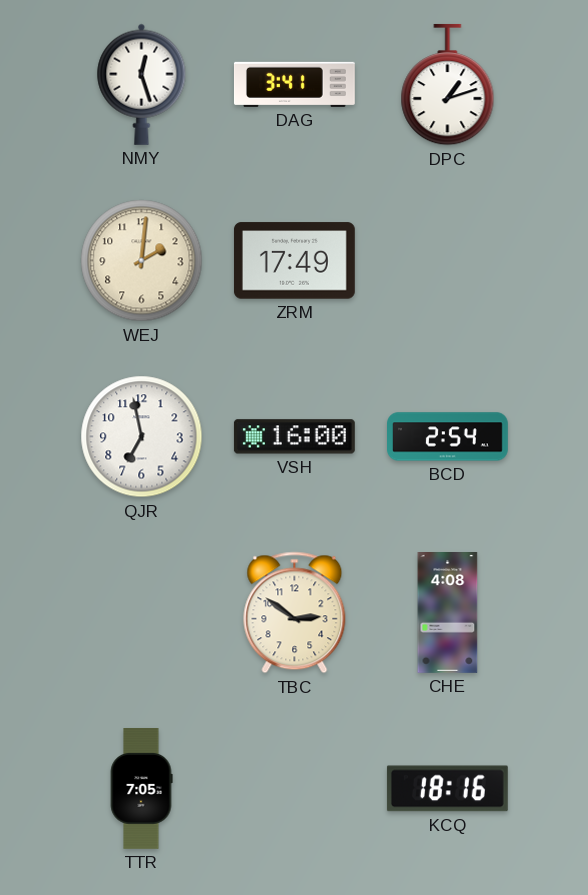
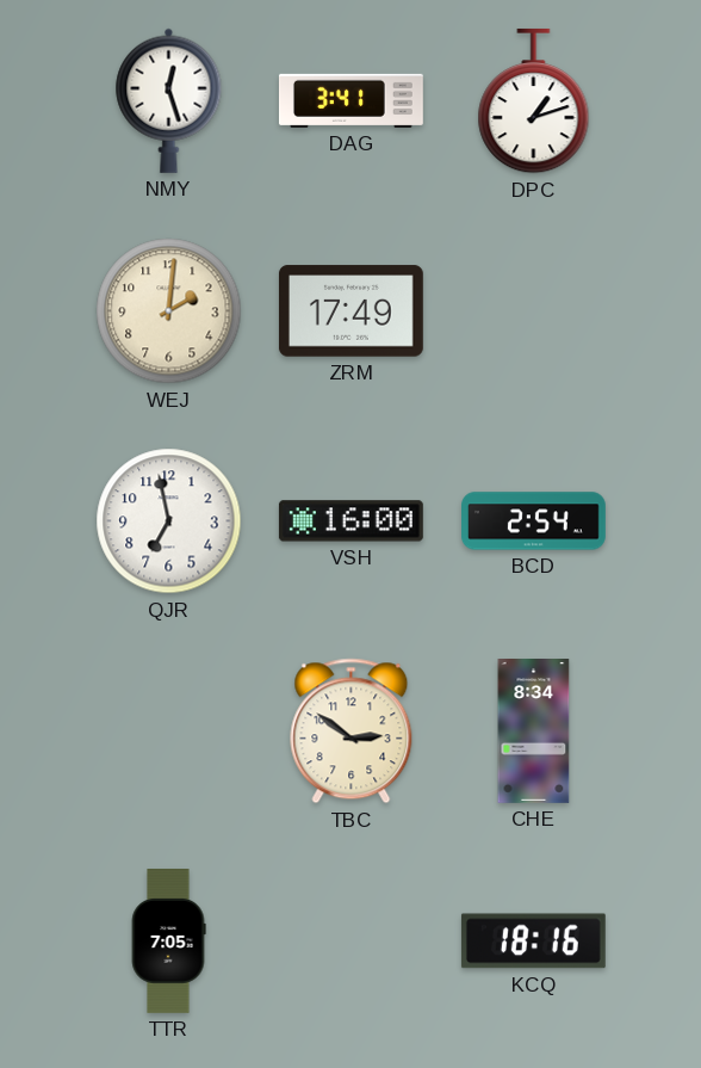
CHE: 4:08 -> 8:34
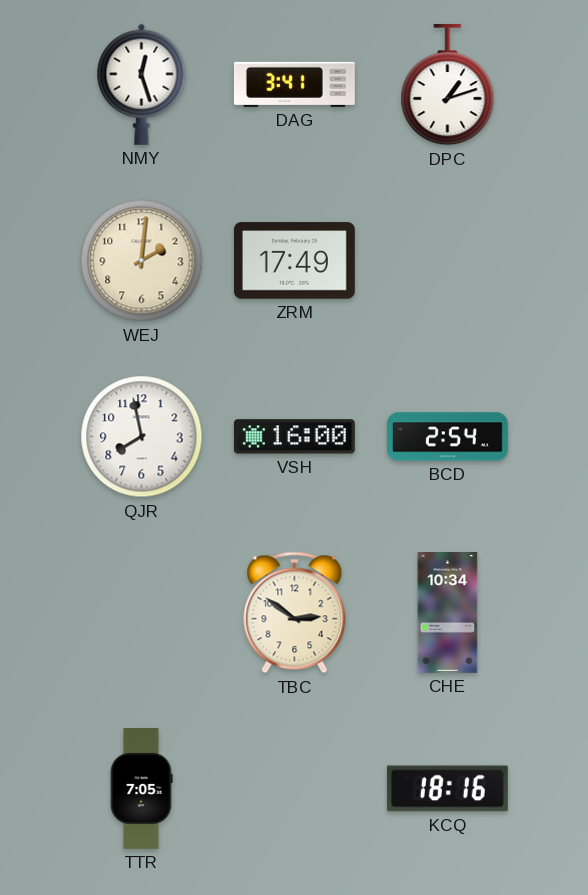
QJR: 6:58 -> 7:58
CHE: 8:34 -> 10:34
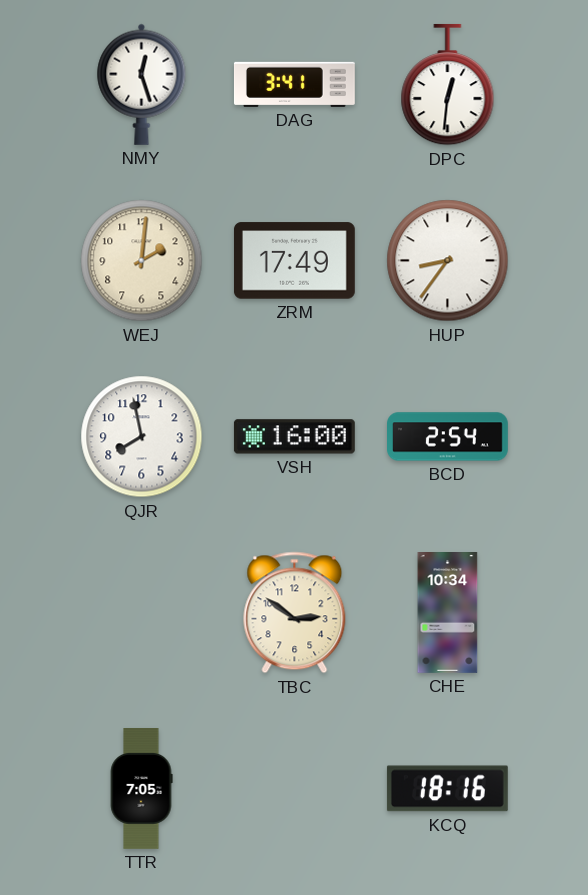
DPC: 1:12 -> 12:31
HUP: none -> 8:36
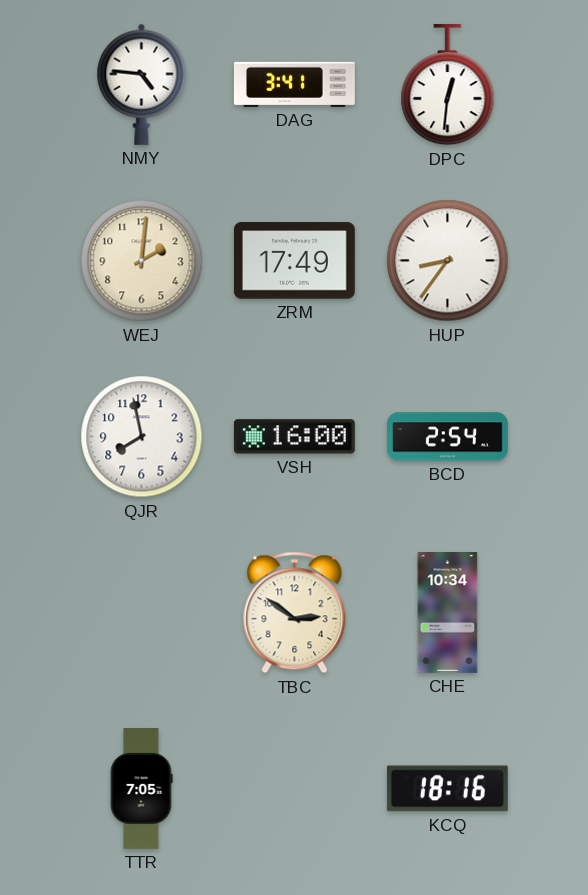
NMY: 12:27 -> 4:46
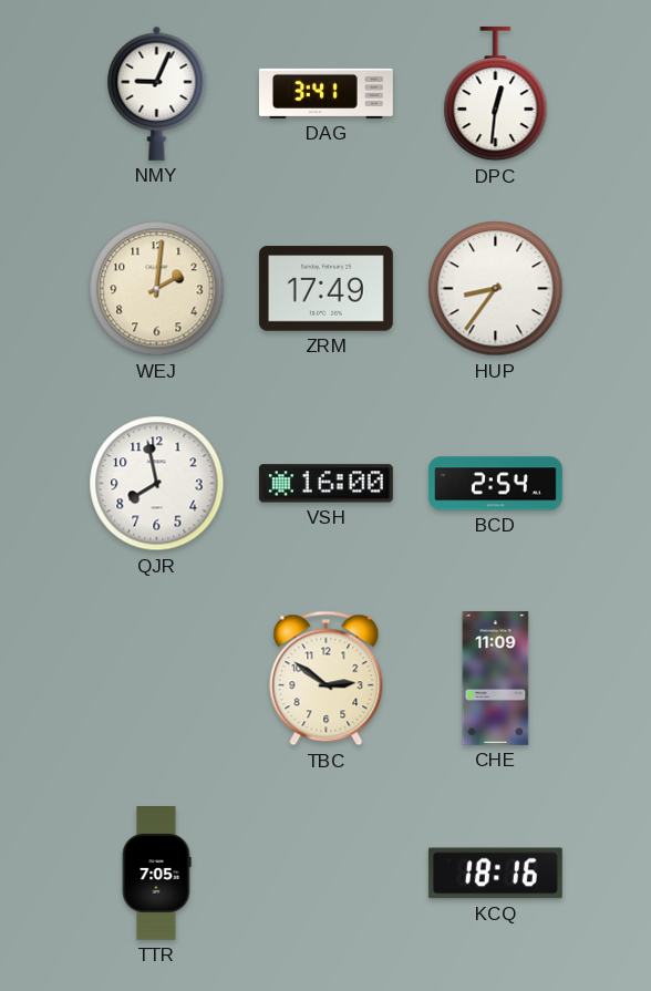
NMY: 4:46 -> 9:04
CHE: 10:34 -> 11:09
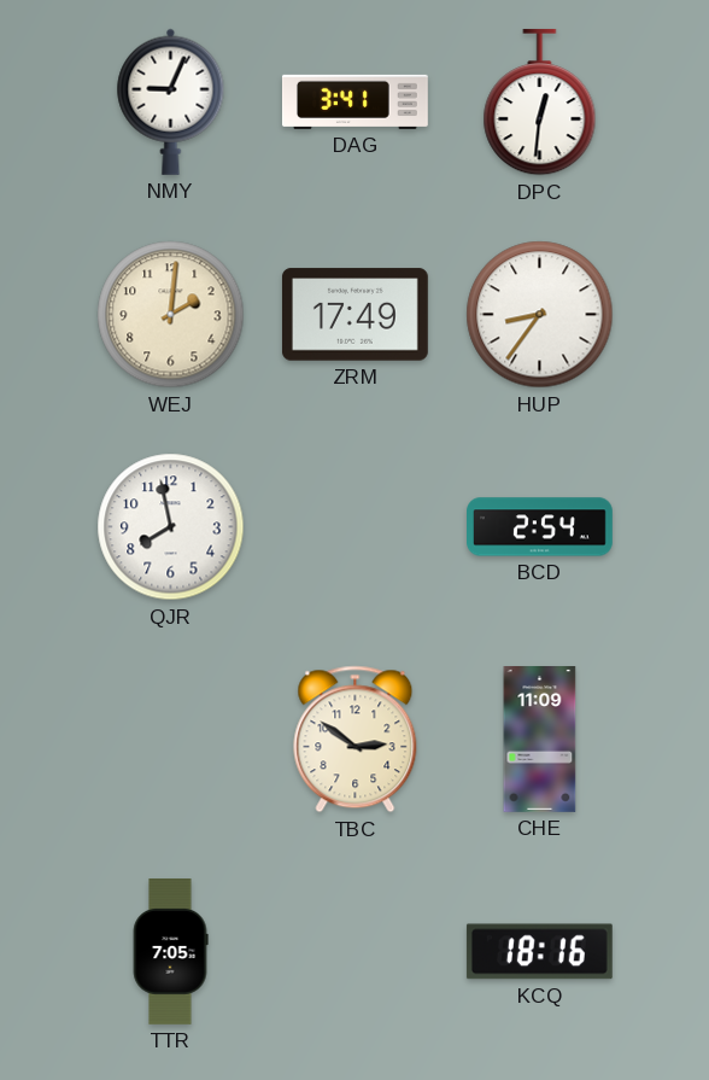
VSH: 16:00 -> none
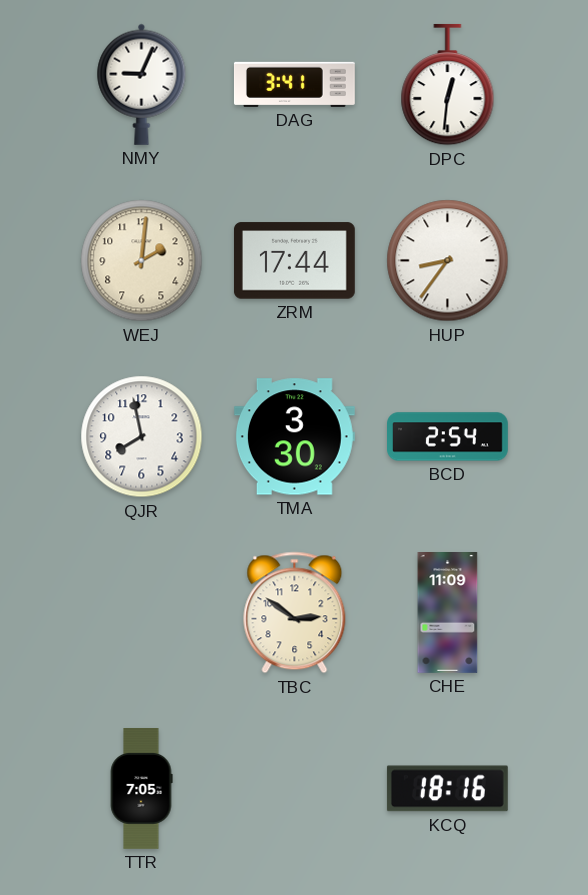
ZRM: 17:49 -> 17:44
TMA: none -> 3:30
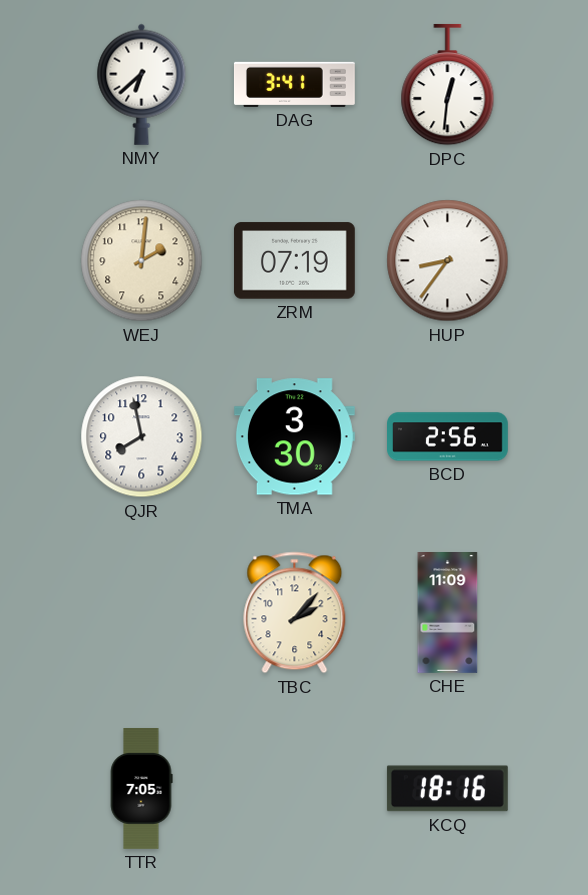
NMY: 9:04 -> 6:38
ZRM: 17:44 -> 07:19
BCD: 2:54 -> 2:56
TBC: 2:51 -> 2:07
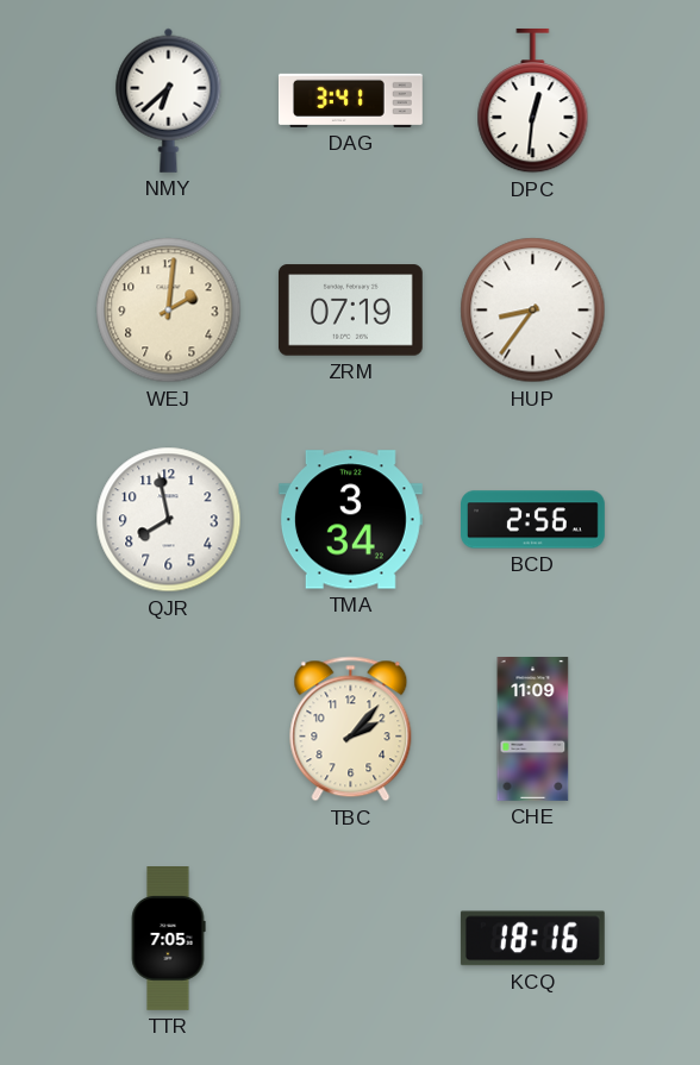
TMA: 3:30 -> 3:34
